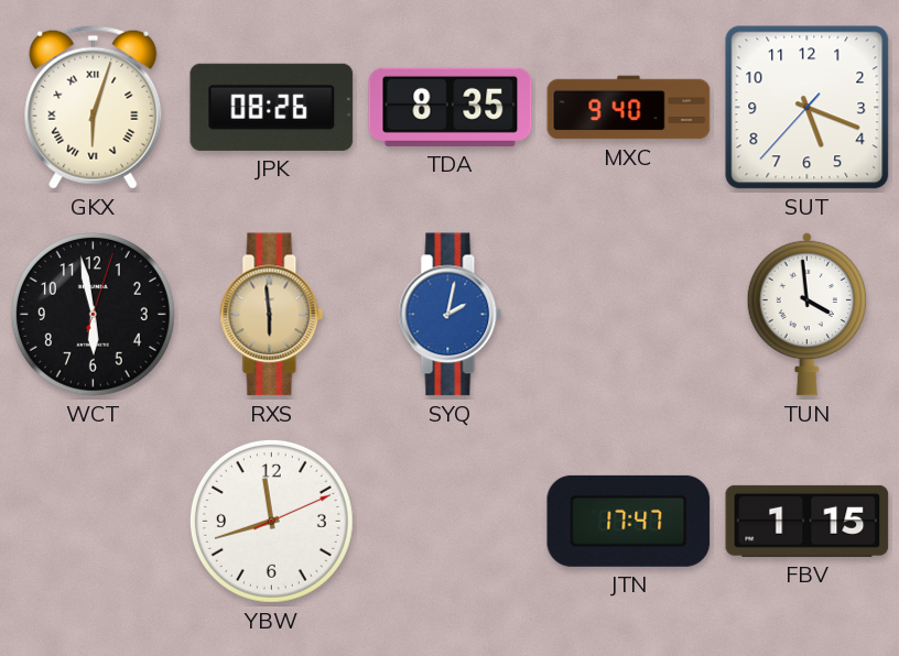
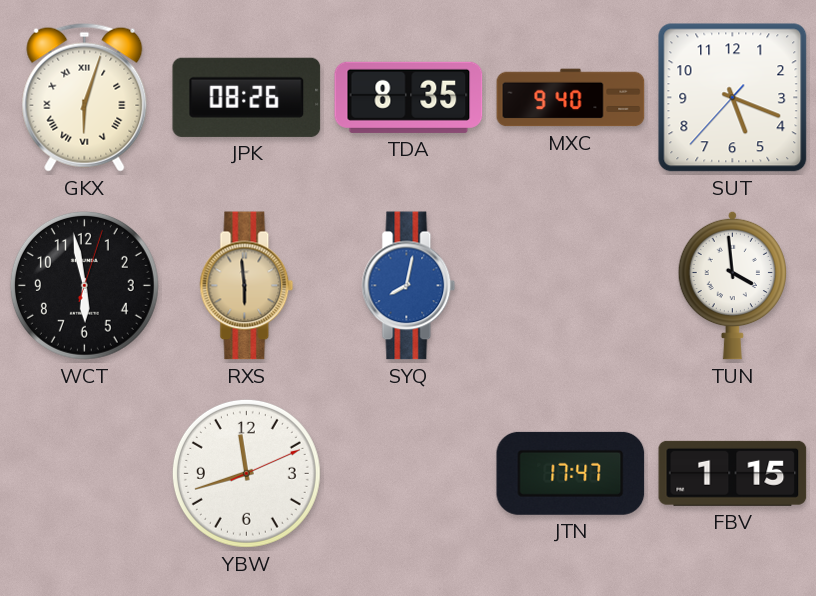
SYQ: 2:02 -> 8:02
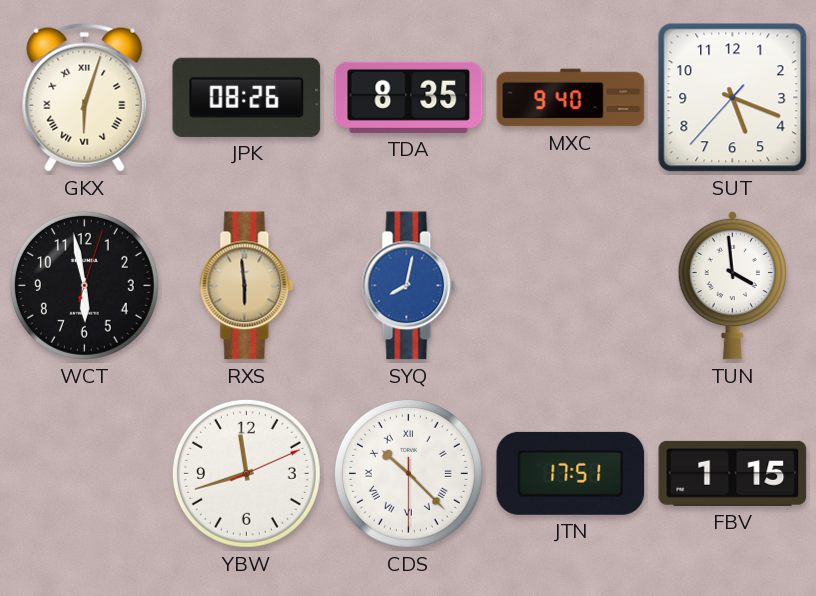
CDS: none -> 10:22
JTN: 17:47 -> 17:51
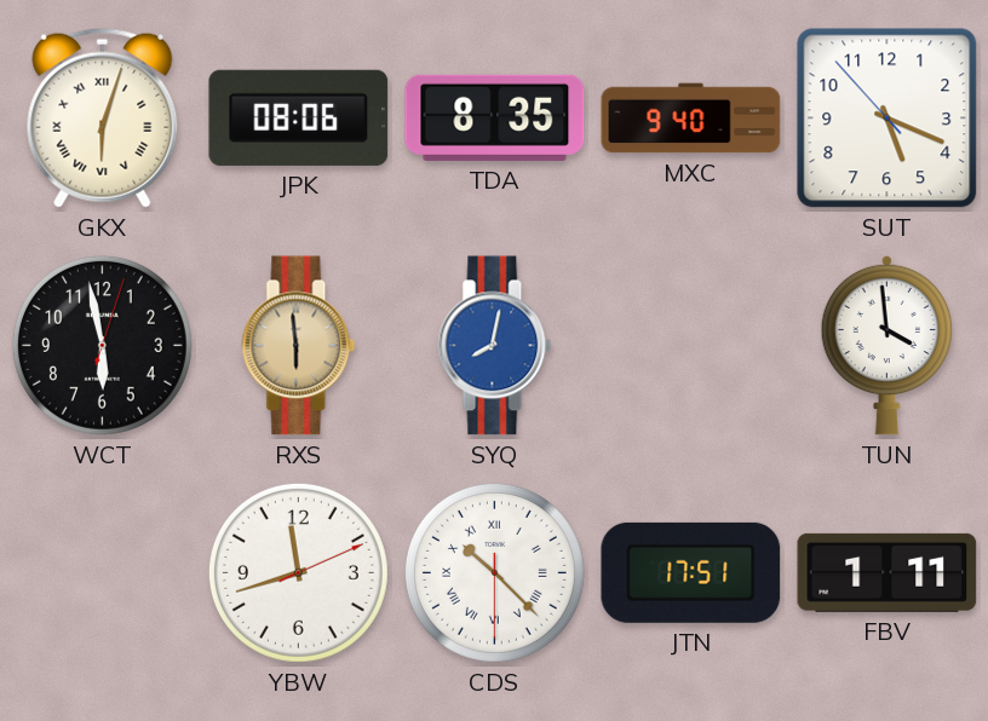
JPK: 08:26 -> 08:06
SUT: 5:18:37 -> 5:18:53
FBV: 1:15 -> 1:11
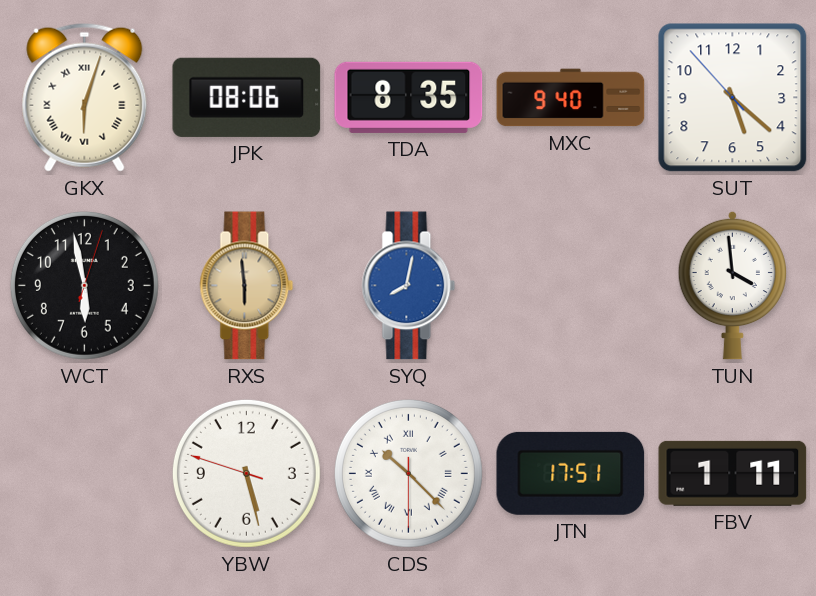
SUT: 5:18 -> 5:21
YBW: 11:42 -> 5:27
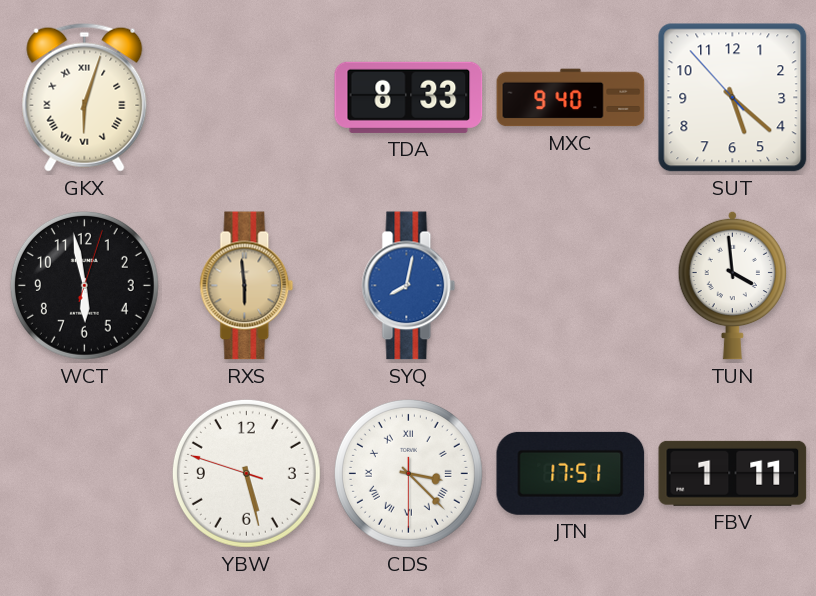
JPK: 08:06 -> none
TDA: 8:35 -> 8:33
CDS: 10:22 -> 3:22
